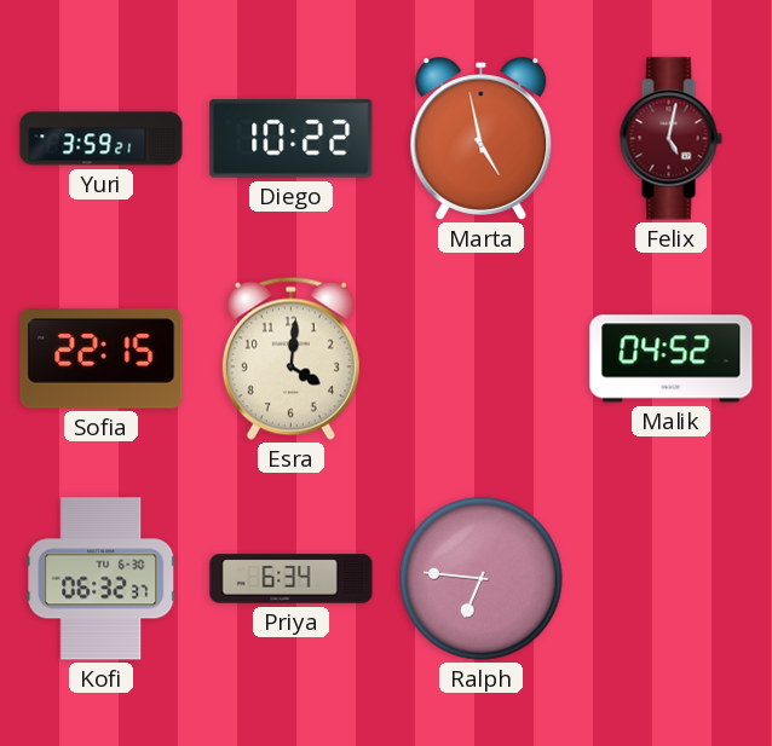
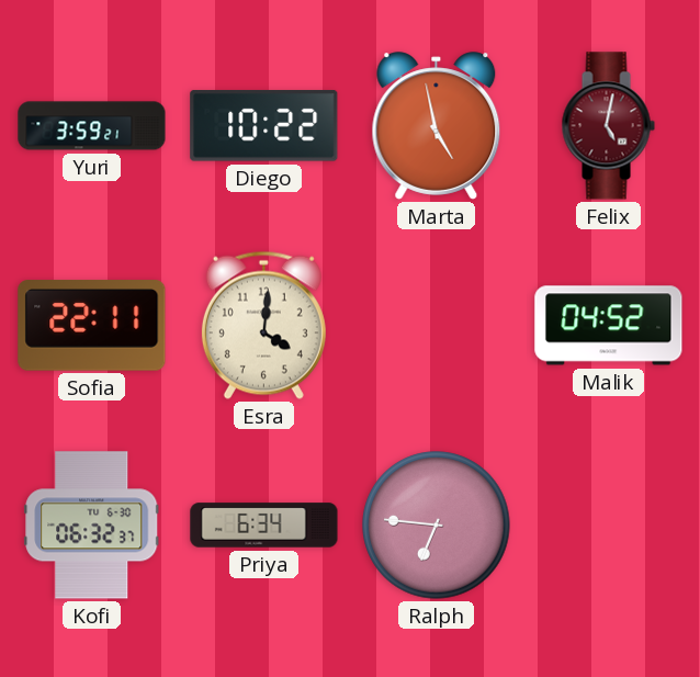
Sofia: 22:15 -> 22:11
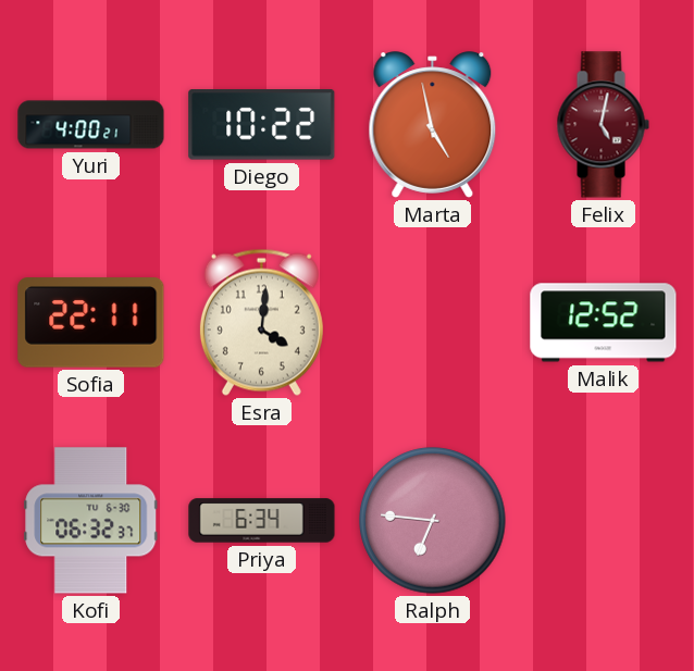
Yuri: 3:59 -> 4:00
Malik: 04:52 -> 12:52
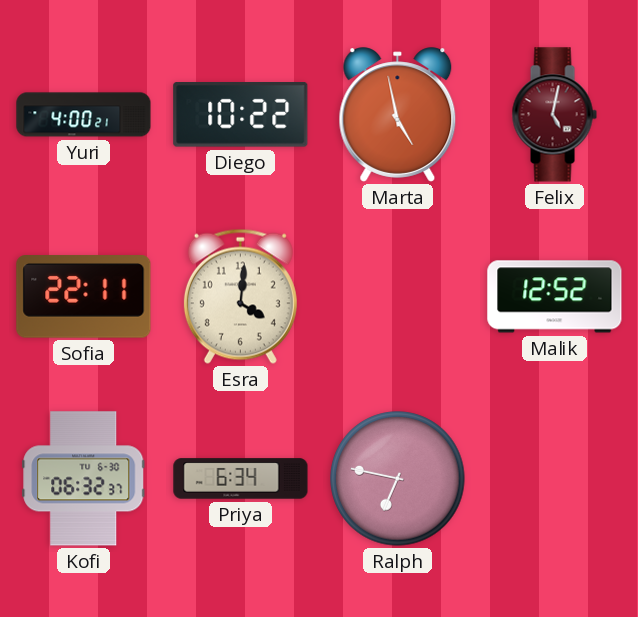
Ralph: 6:46 -> 6:47
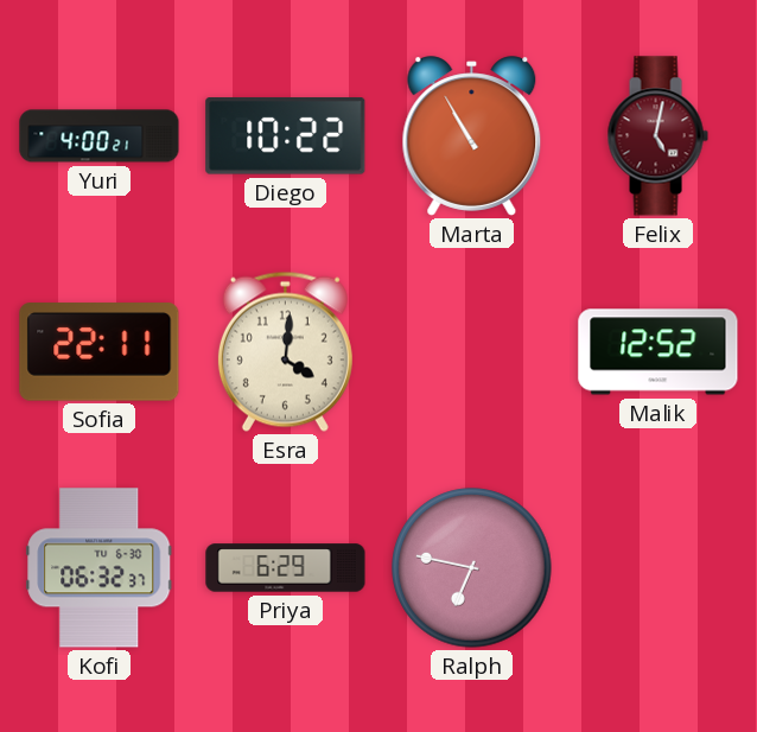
Marta: 4:58 -> 10:55
Priya: 6:34 -> 6:29
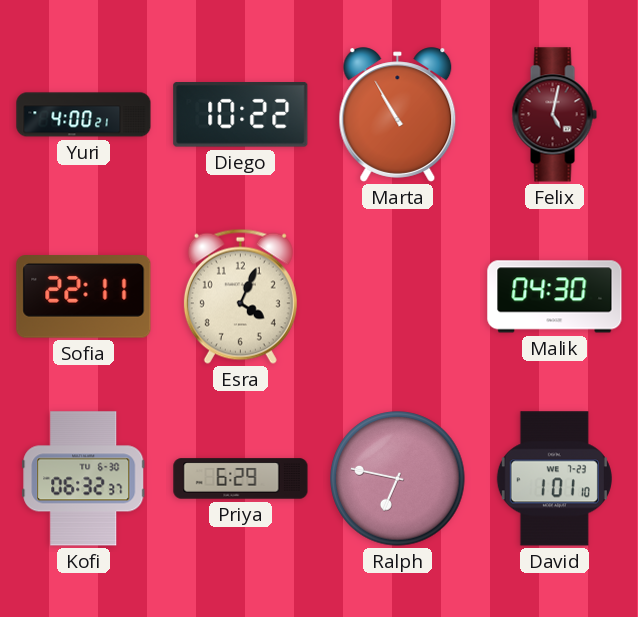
Esra: 4:01 -> 4:04
Malik: 12:52 -> 04:30
David: none -> 1:01
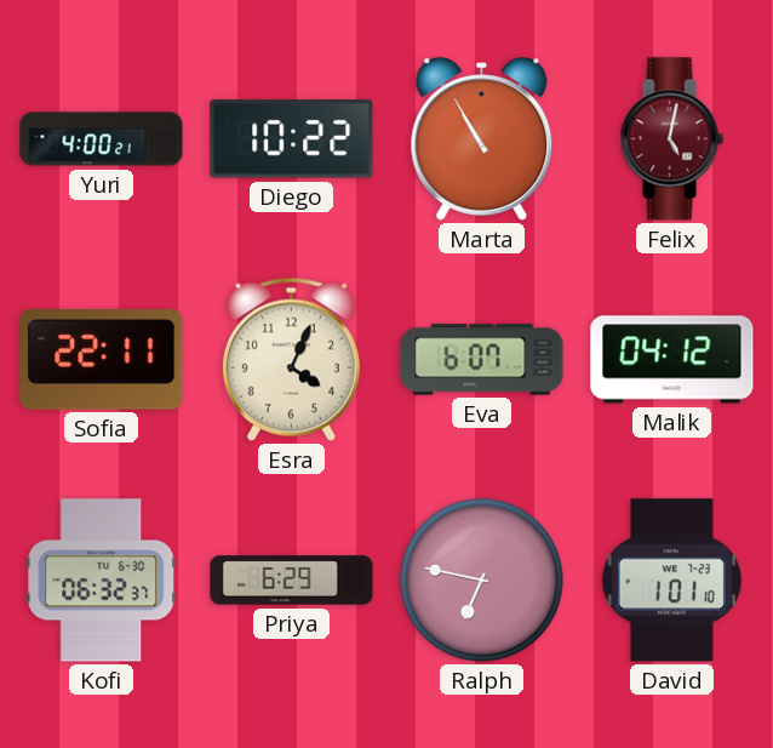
Eva: none -> 6:07
Malik: 04:30 -> 04:12
